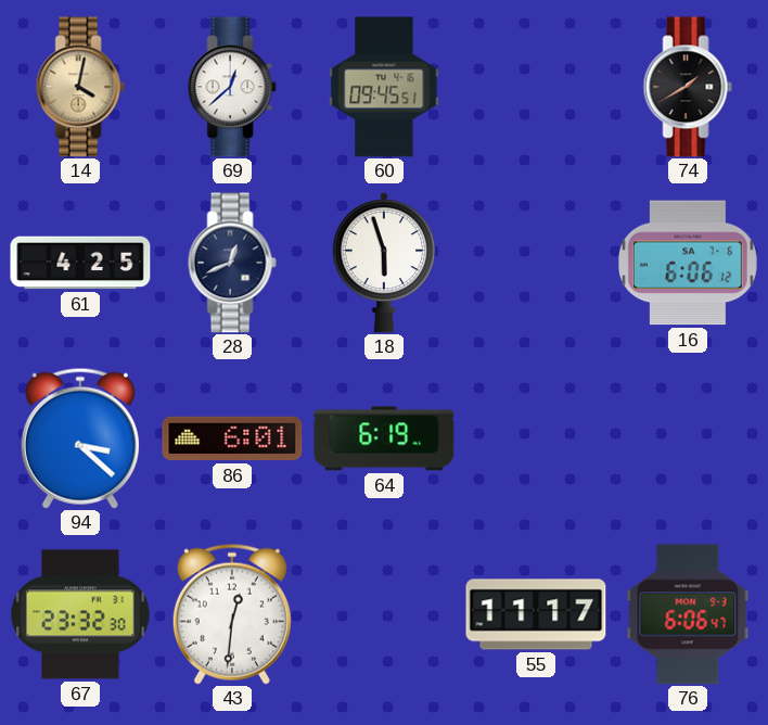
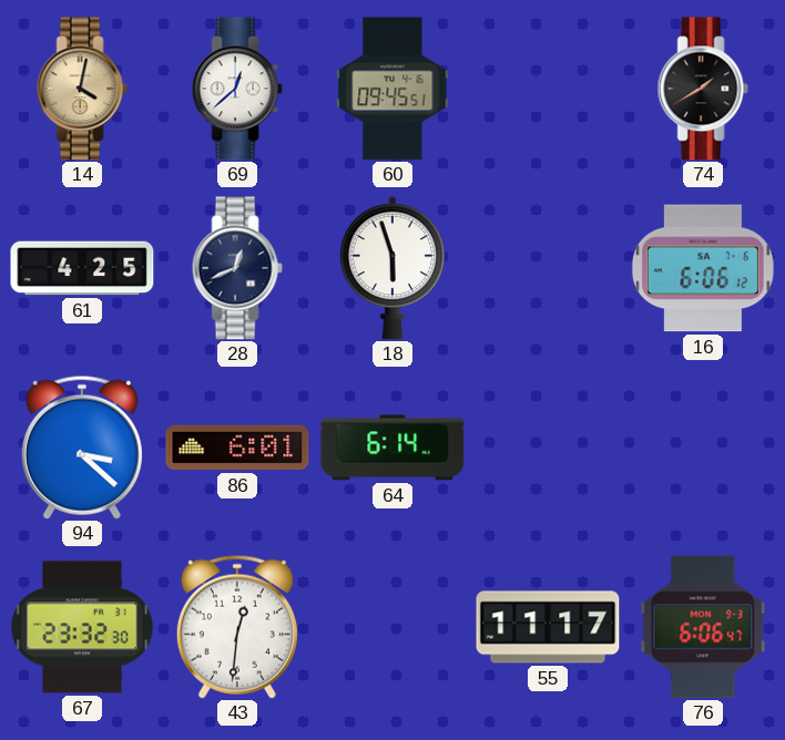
64: 6:19 -> 6:14
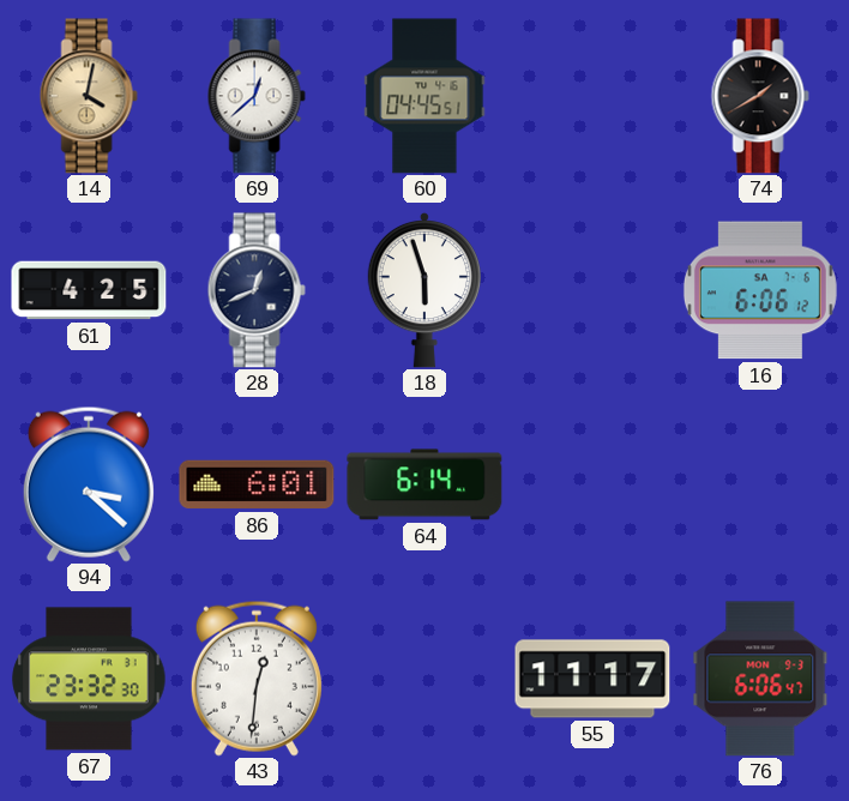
60: 09:45 -> 04:45
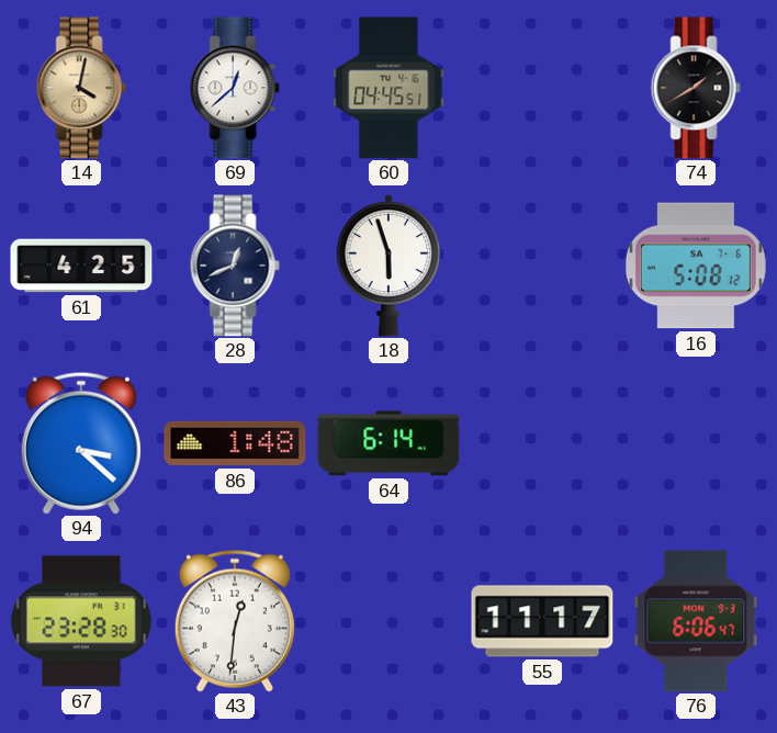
16: 6:06 -> 5:08
86: 6:01 -> 1:48
67: 23:32 -> 23:28
